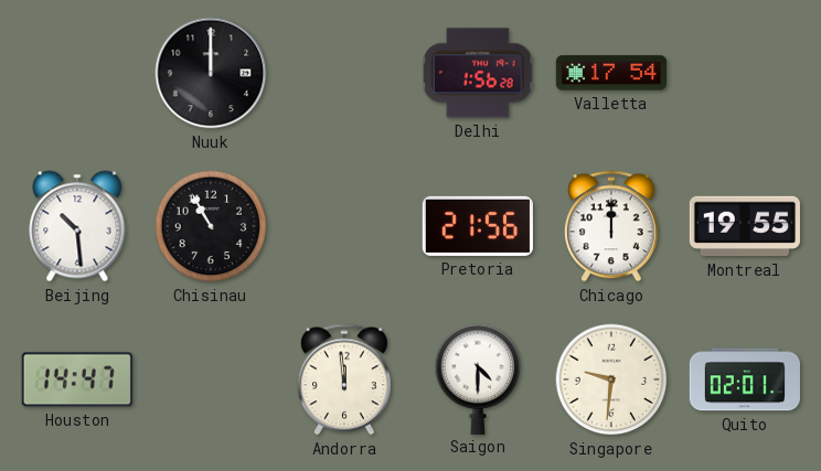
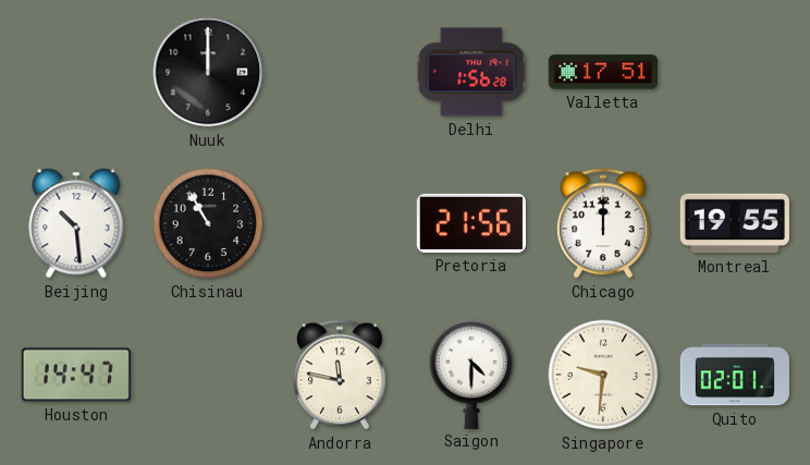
Valletta: 17:54 -> 17:51
Andorra: 11:59 -> 11:47
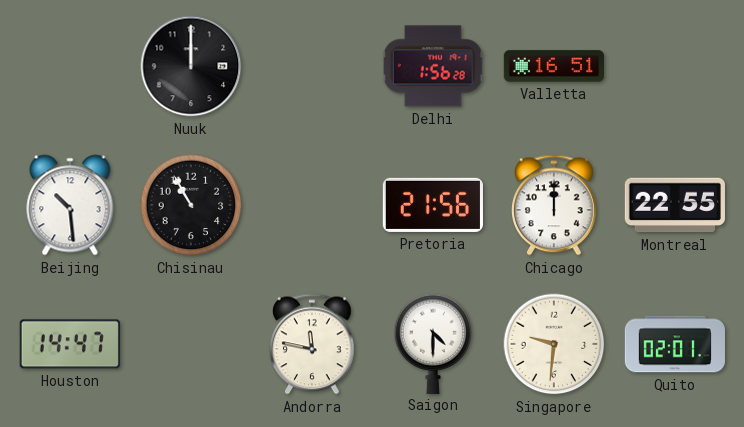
Valletta: 17:51 -> 16:51
Montreal: 19:55 -> 22:55
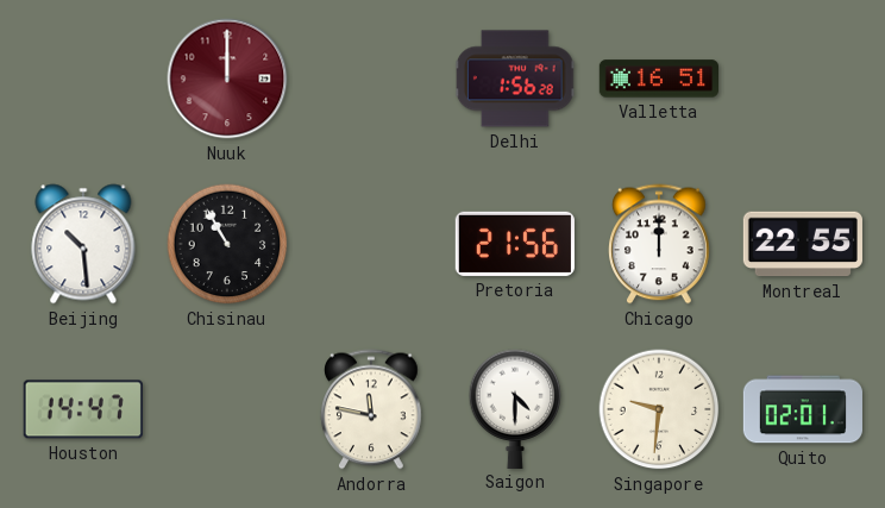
Nuuk dial: black -> burgundy
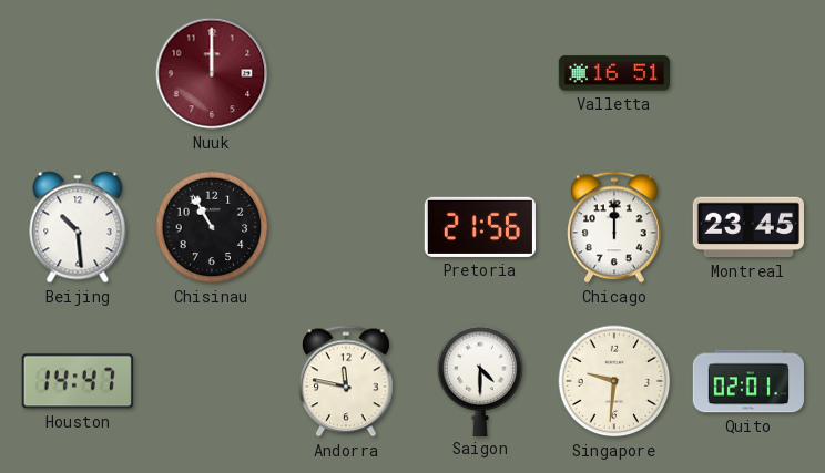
Delhi: 1:56 -> none
Montreal: 22:55 -> 23:45
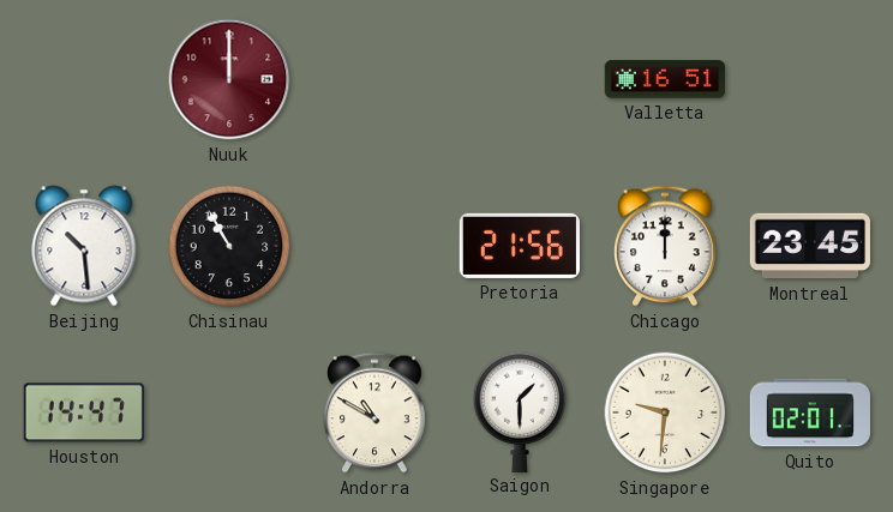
Andorra: 11:47 -> 10:50
Saigon: 4:30 -> 1:30
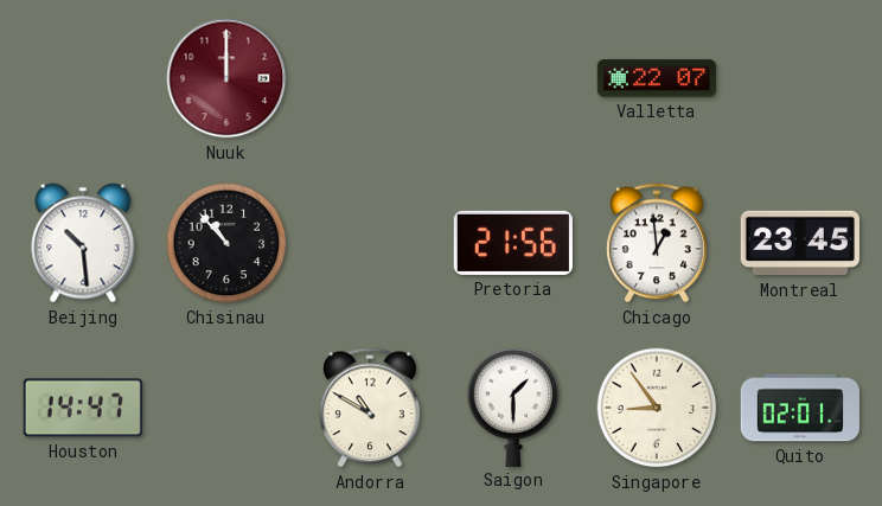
Valletta: 16:51 -> 22:07
Chisinau: 10:55 -> 10:53
Chicago: 12:00 -> 12:59
Singapore: 9:31 -> 8:54
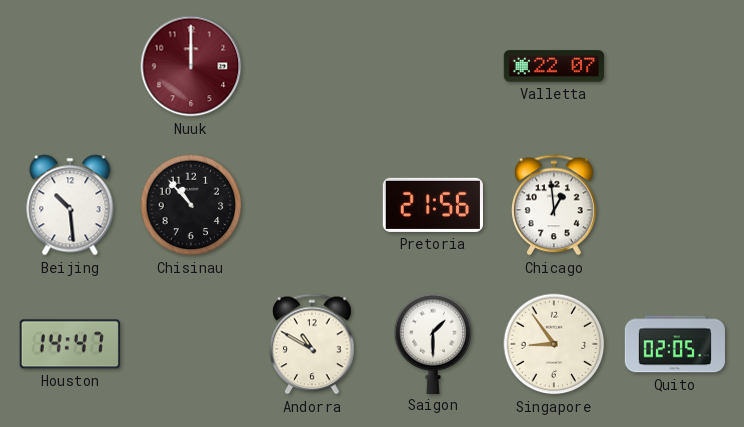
Montreal: 23:45 -> none
Quito: 02:01 -> 02:05
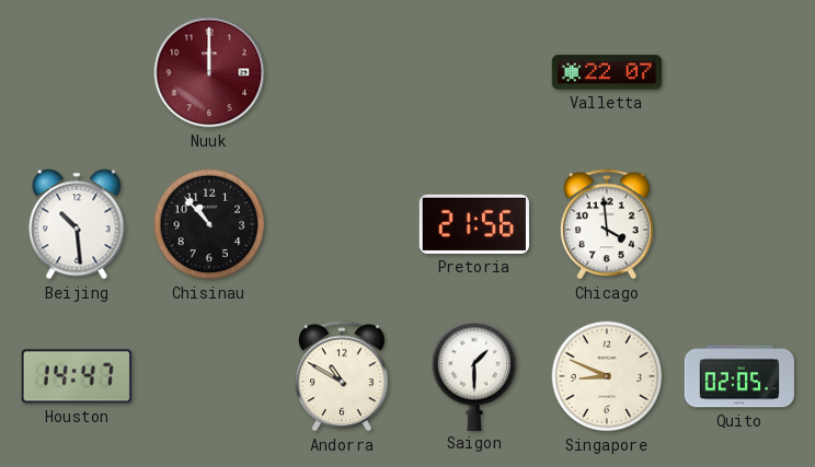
Chicago: 12:59 -> 3:59
Singapore: 8:54 -> 8:49
